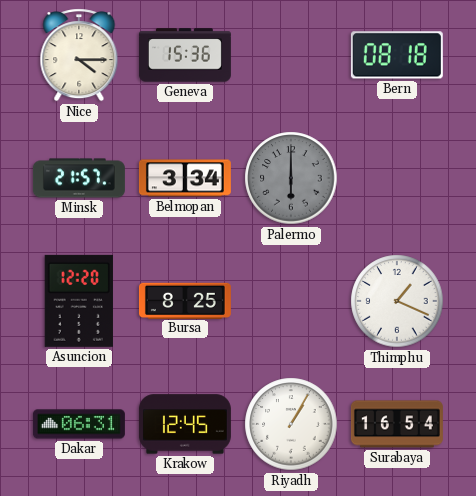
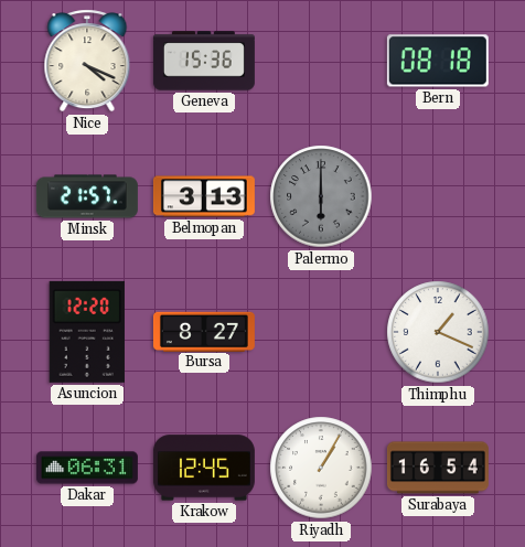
Nice: 4:15 -> 4:19
Belmopan: 3:34 -> 3:13
Bursa: 8:25 -> 8:27
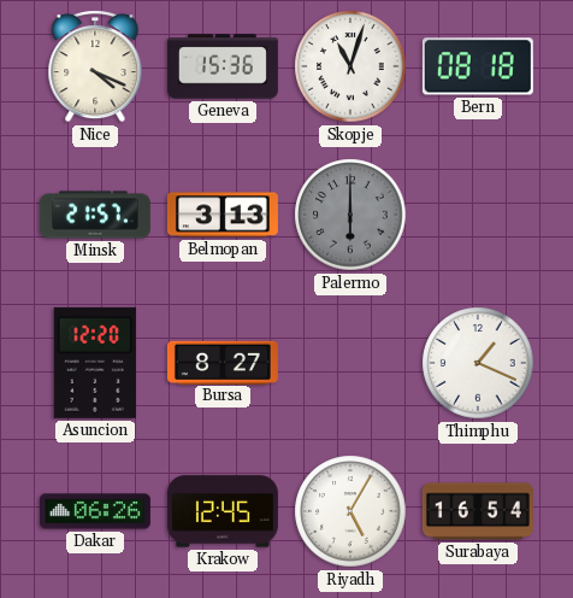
Skopje: none -> 11:03
Dakar: 06:31 -> 06:26
Riyadh: 1:05 -> 5:05
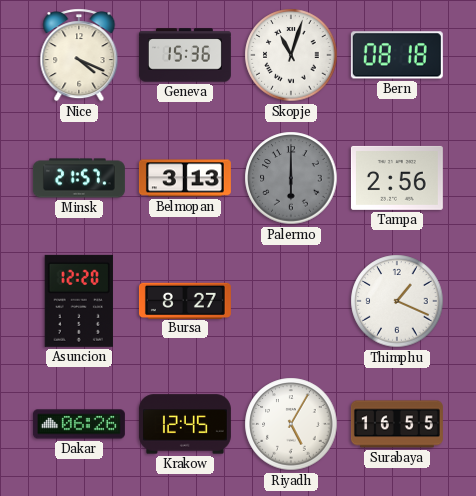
Tampa: none -> 2:56
Surabaya: 16:54 -> 16:55
